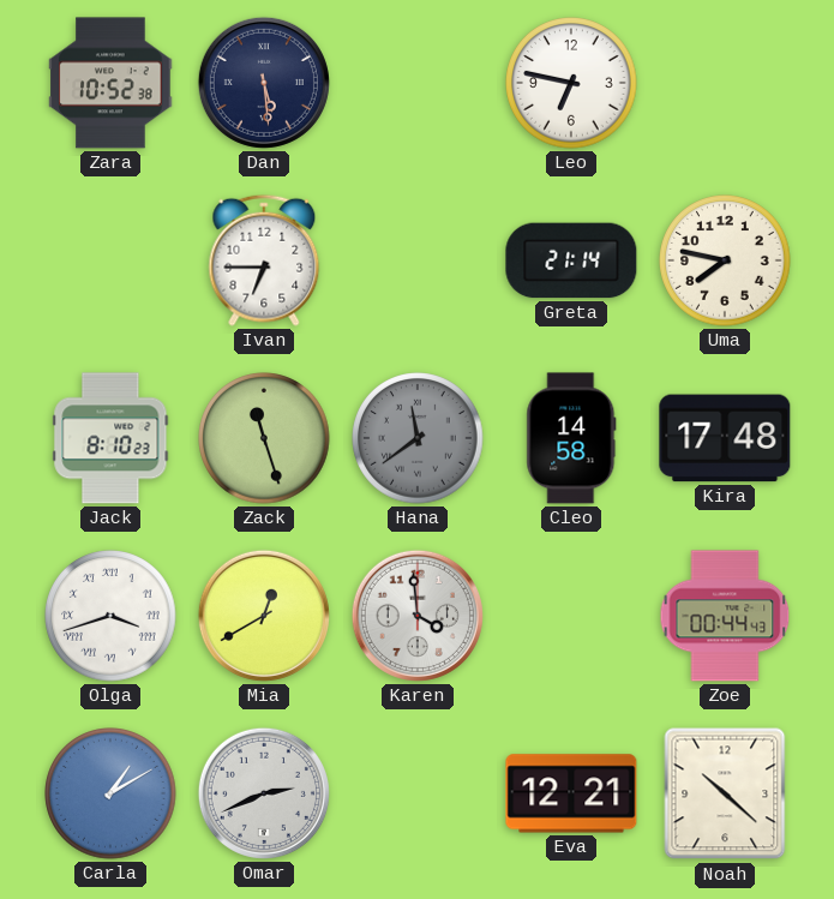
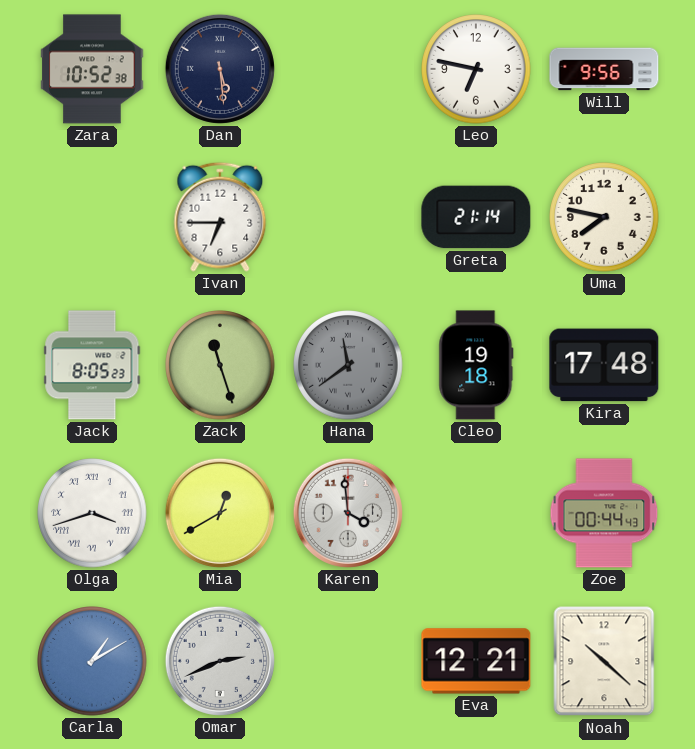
Will: none -> 9:56
Jack: 8:10 -> 8:05
Cleo: 14:58 -> 19:18
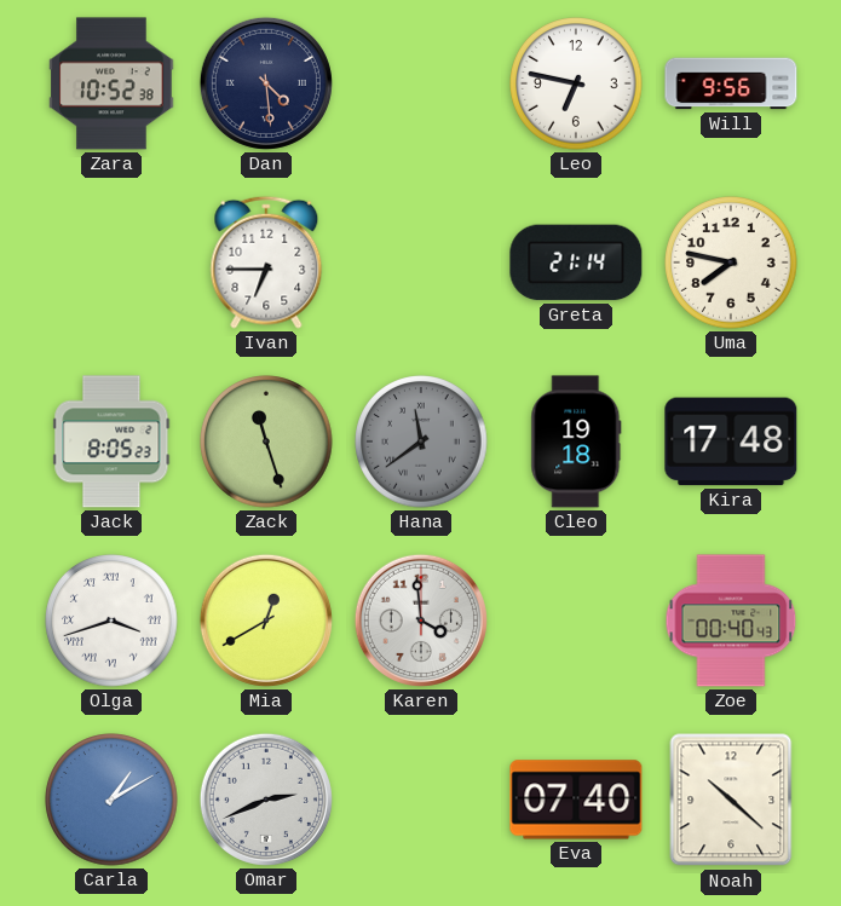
Dan: 5:29 -> 4:29
Zoe: 00:44 -> 00:40
Eva: 12:21 -> 07:40
